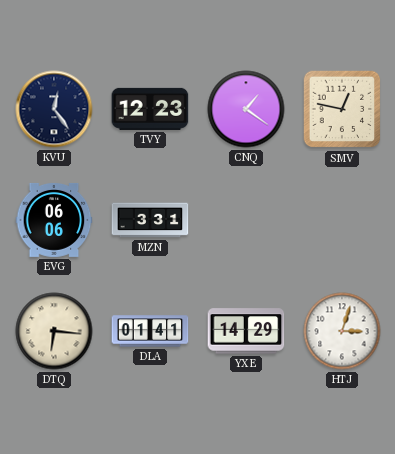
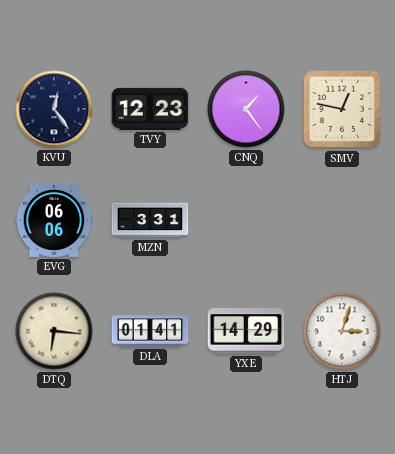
CNQ: 1:21 -> 1:24
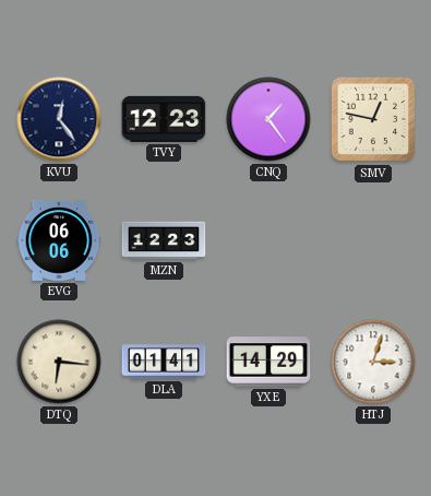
MZN: 3:31 -> 12:23
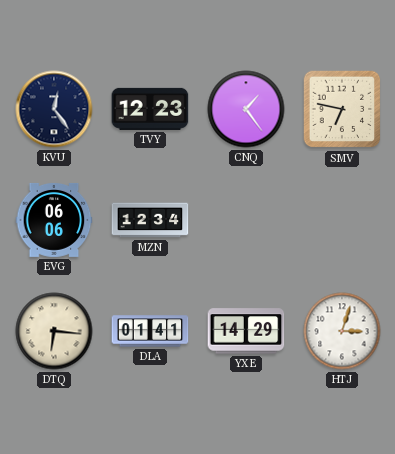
SMV: 12:47 -> 6:47
MZN: 12:23 -> 12:34
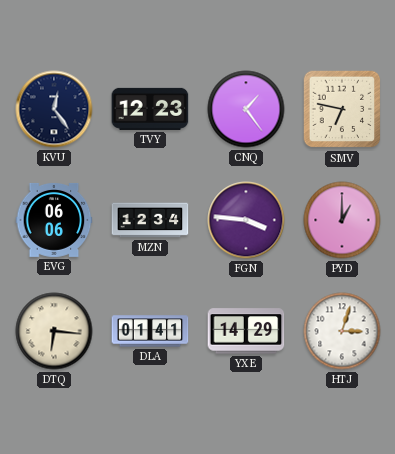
FGN: none -> 3:46
PYD: none -> 1:00
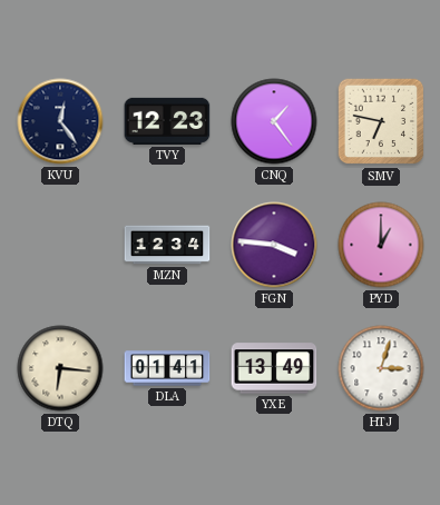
EVG: 06:06 -> none
YXE: 14:29 -> 13:49
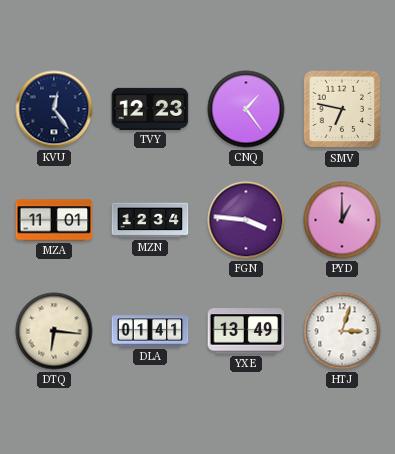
MZA: none -> 11:01
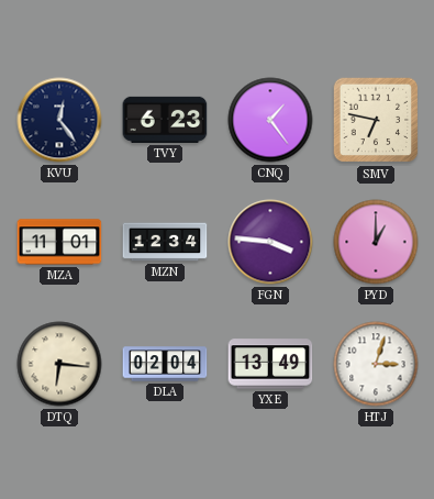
TVY: 12:23 -> 6:23
DLA: 01:41 -> 02:04
